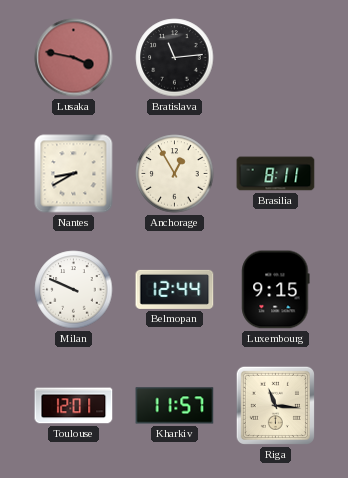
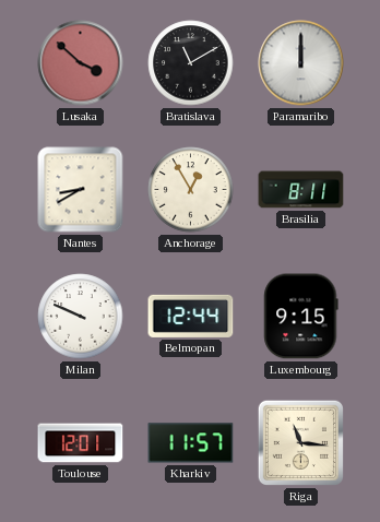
Lusaka: 3:47 -> 3:52
Bratislava: 11:14 -> 11:10
Paramaribo: none -> 12:00
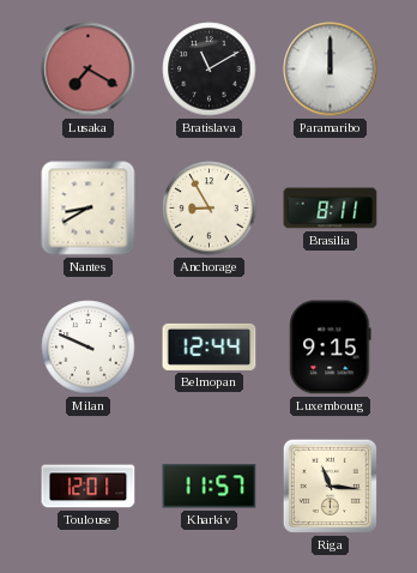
Lusaka: 3:52 -> 7:20
Anchorage: 12:55 -> 8:55
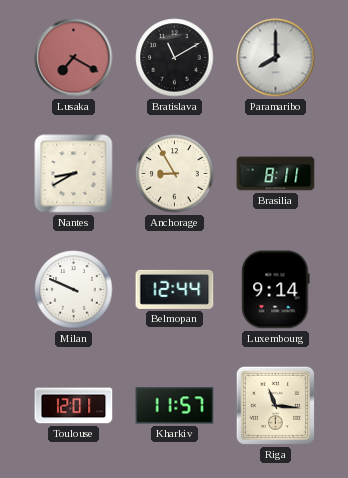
Paramaribo: 12:00 -> 8:00
Luxembourg: 9:15 -> 9:14
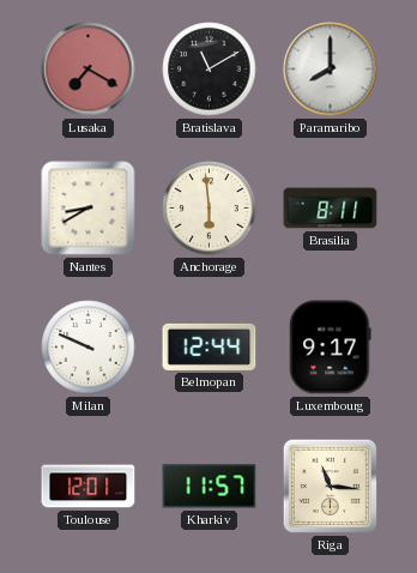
Anchorage: 8:55 -> 5:59
Luxembourg: 9:14 -> 9:17
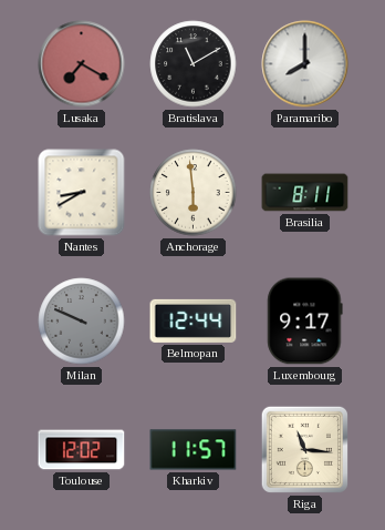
Milan dial: white -> grey
Toulouse: 12:01 -> 12:02
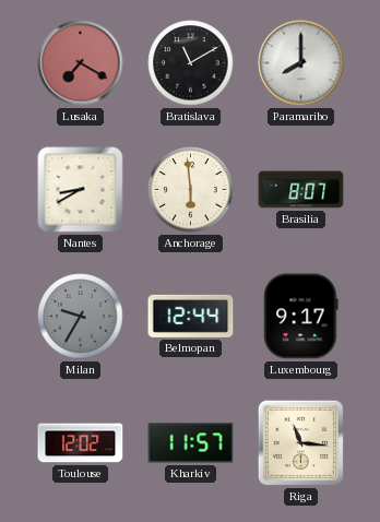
Brasilia: 8:11 -> 8:07
Milan: 9:49 -> 9:35
